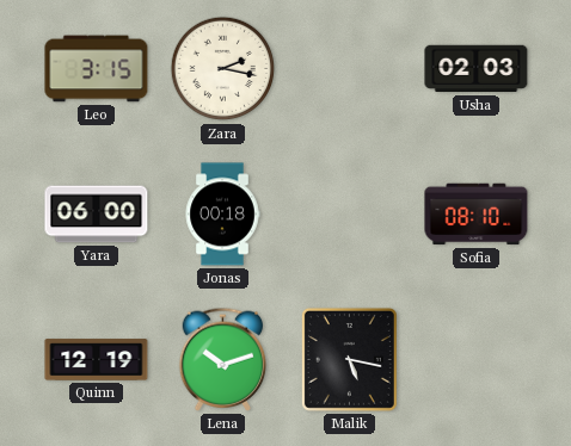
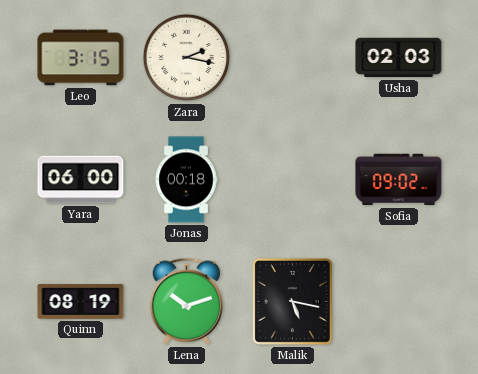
Sofia: 08:10 -> 09:02
Quinn: 12:19 -> 08:19
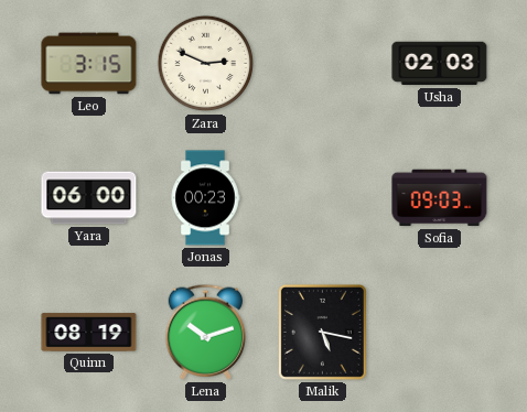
Zara: 2:17 -> 2:49
Jonas: 00:18 -> 00:23
Sofia: 09:02 -> 09:03
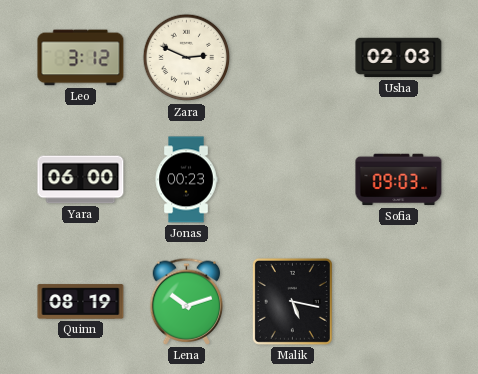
Leo: 3:15 -> 3:12
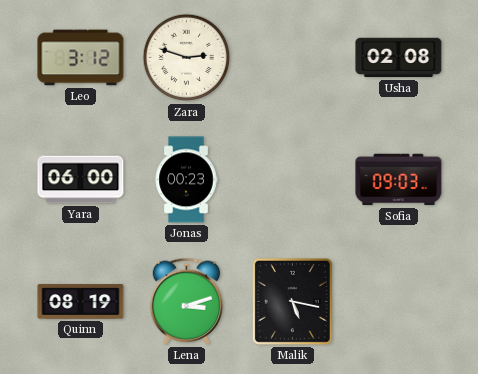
Zara: 2:49 -> 2:48
Usha: 02:03 -> 02:08
Lena: 10:12 -> 3:12
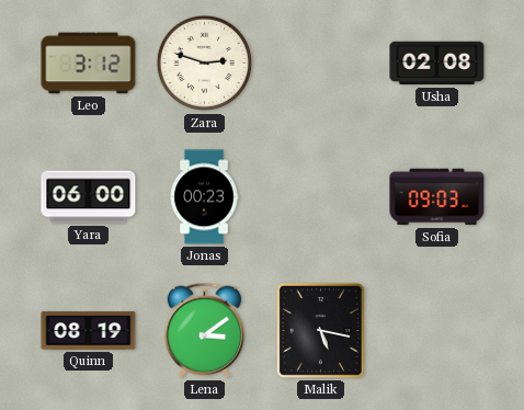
Lena: 3:12 -> 3:09
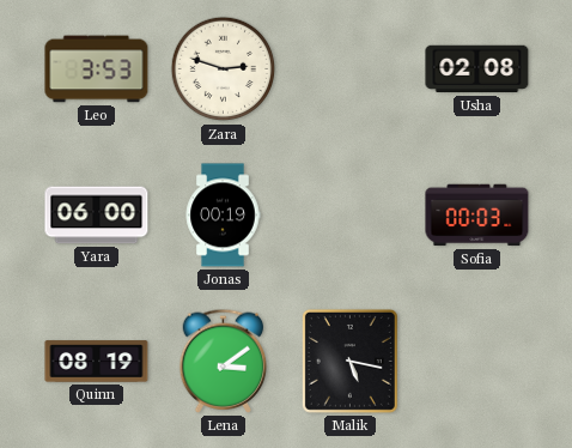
Leo: 3:12 -> 3:53
Jonas: 00:23 -> 00:19
Sofia: 09:03 -> 00:03
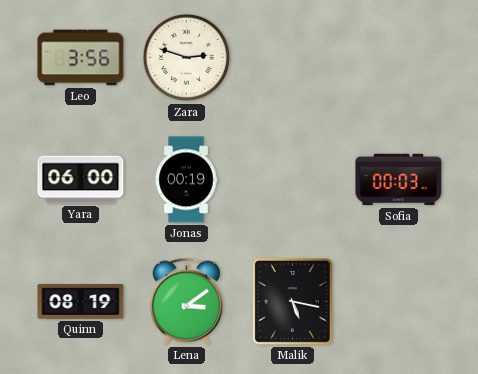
Leo: 3:53 -> 3:56
Usha: 02:08 -> none
